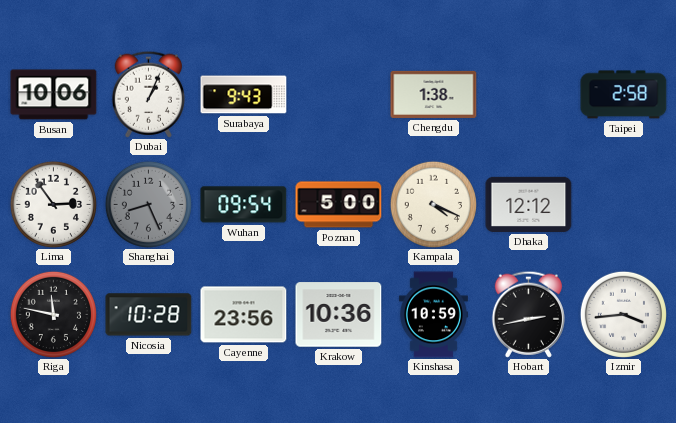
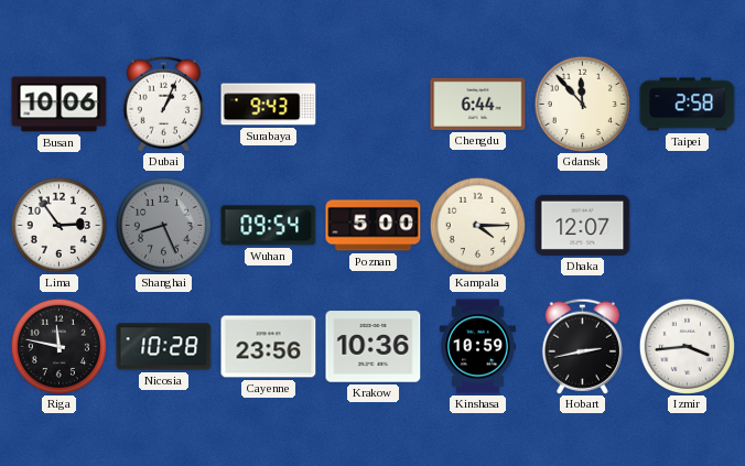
Chengdu: 1:38 -> 6:44
Gdansk: none -> 11:53
Kampala: 4:19 -> 4:15
Dhaka: 12:12 -> 12:07
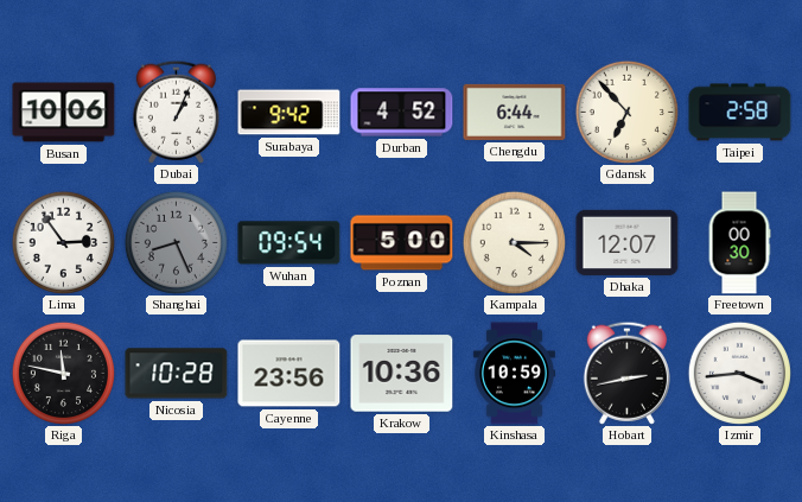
Surabaya: 9:43 -> 9:42
Durban: none -> 4:52
Gdansk: 11:53 -> 6:53
Freetown: none -> 00:30
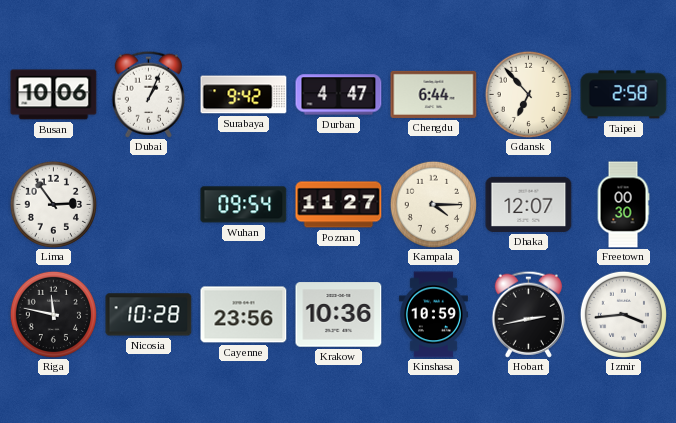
Durban: 4:52 -> 4:47
Shanghai: 8:26 -> none
Poznan: 5:00 -> 11:27
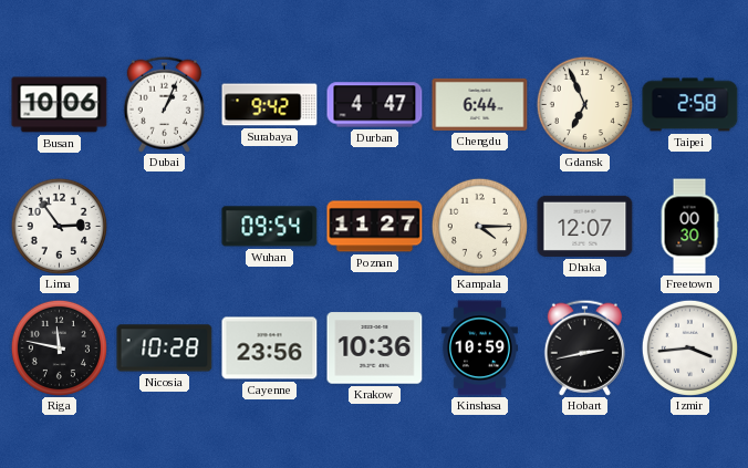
Gdansk: 6:53 -> 6:56
